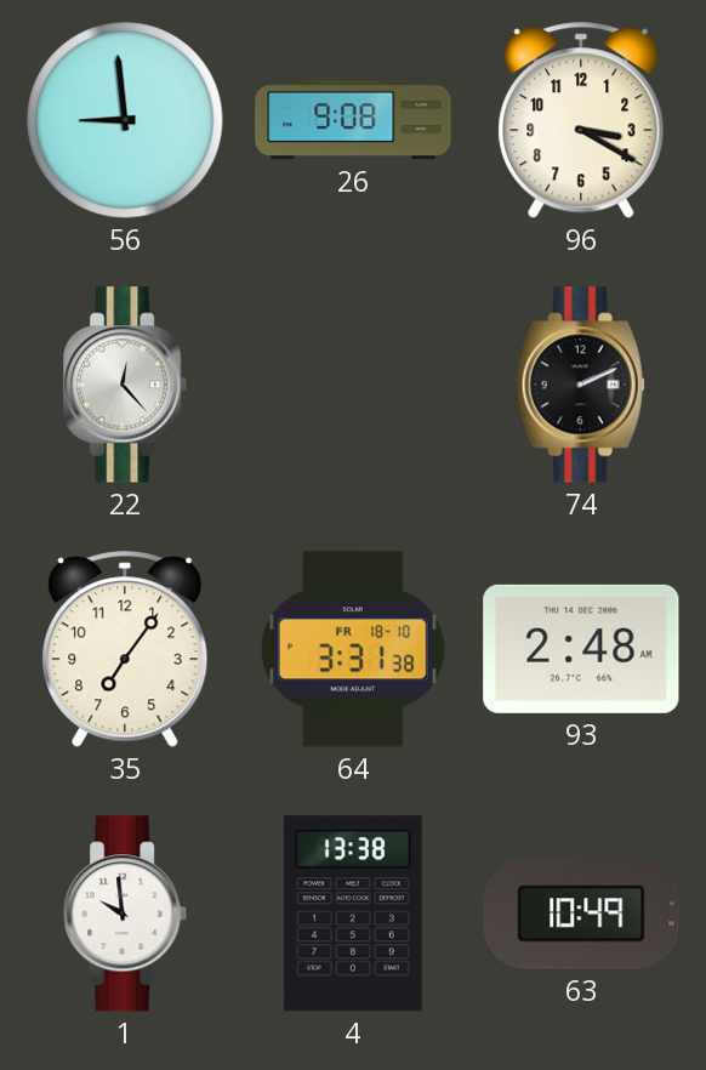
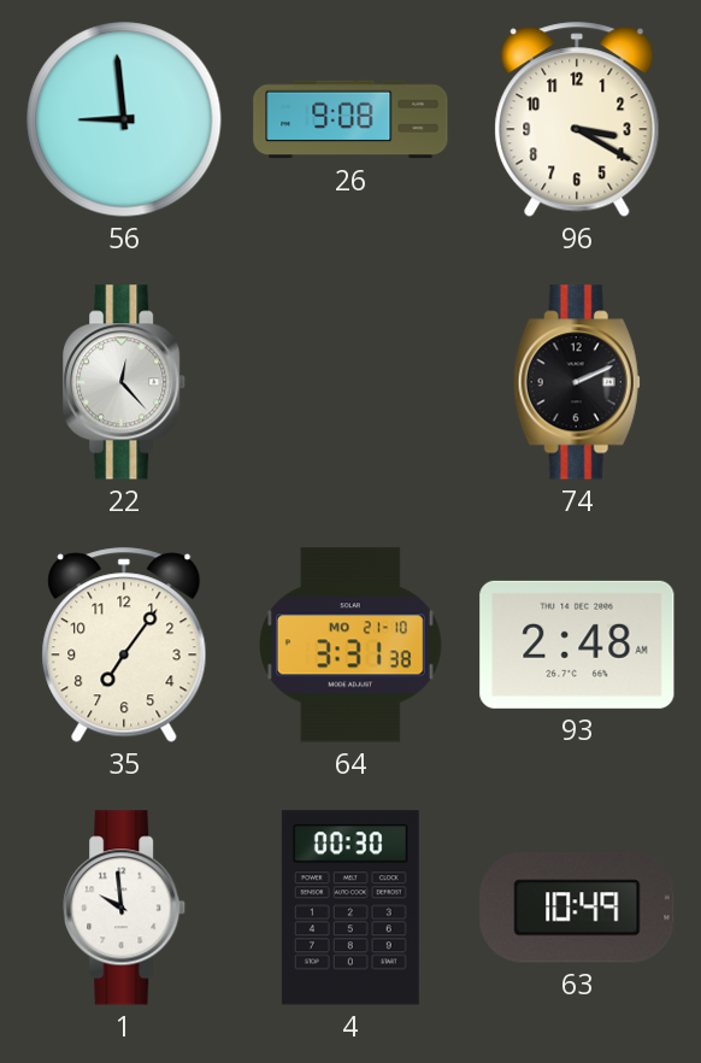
64 date: FR 18-10 -> MO 21-10
4: 13:38 -> 00:30
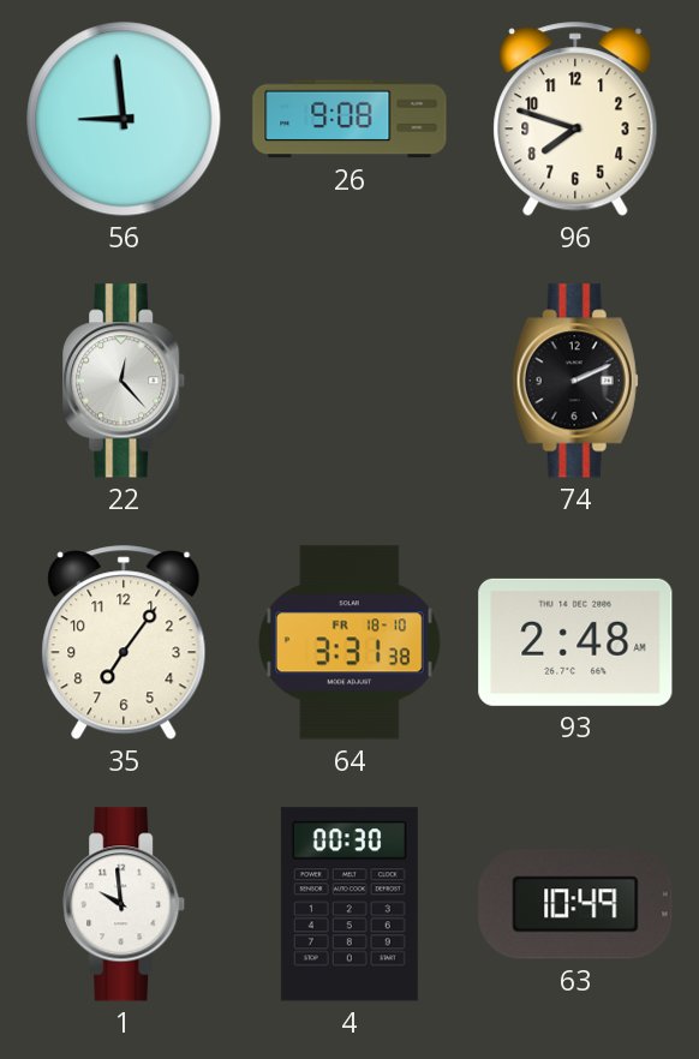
96: 3:20 -> 7:48
64 date: MO 21-10 -> FR 18-10
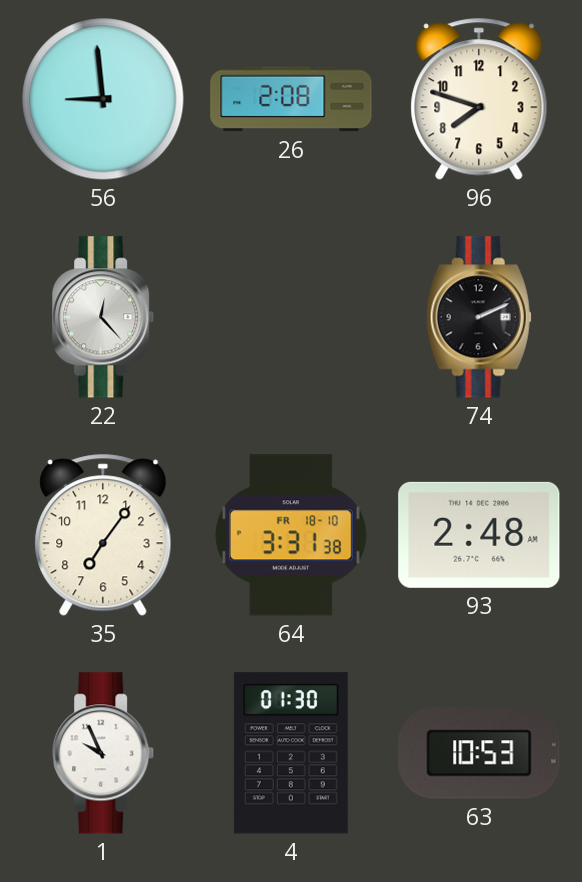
26: 9:08 -> 2:08
1: 9:59 -> 9:56
4: 00:30 -> 01:30
63: 10:49 -> 10:53
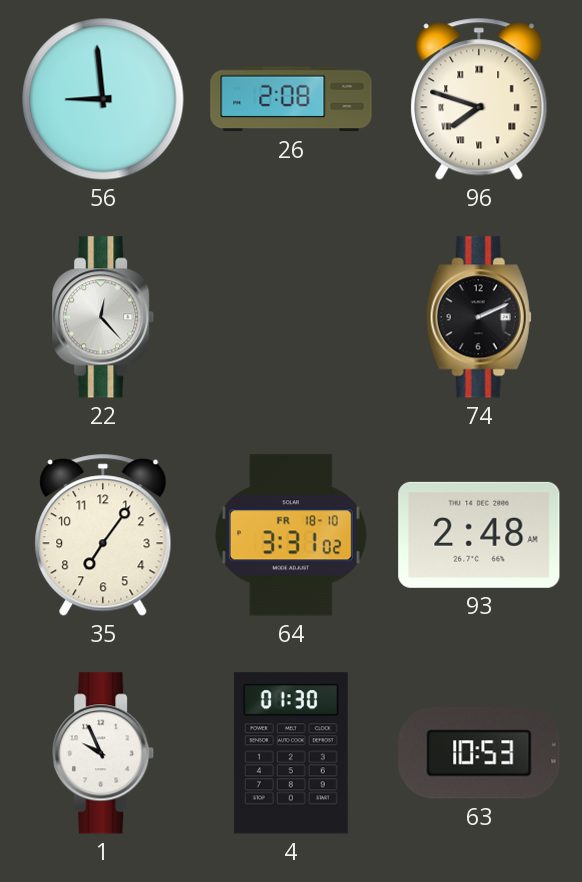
96 numerals: Arabic -> Roman
64: 3:31:38 -> 3:31:02
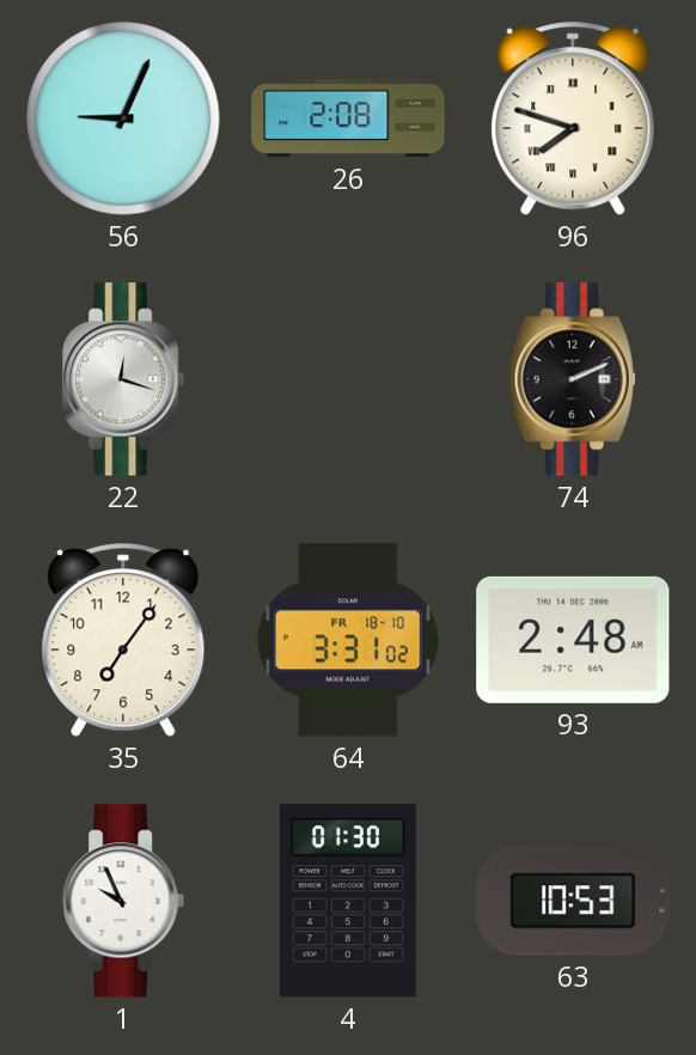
56: 8:59 -> 9:04
22: 12:23 -> 12:18
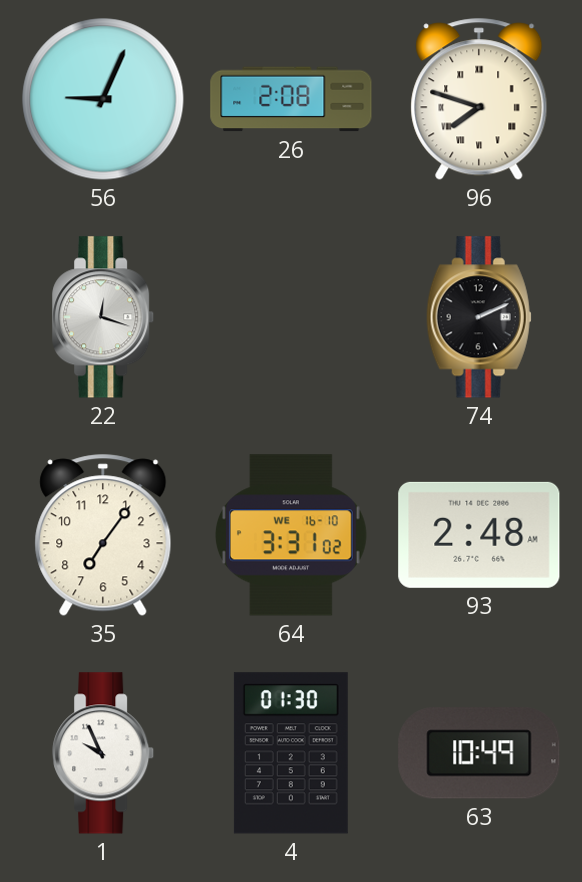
64 date: FR 18-10 -> WE 16-10
63: 10:53 -> 10:49
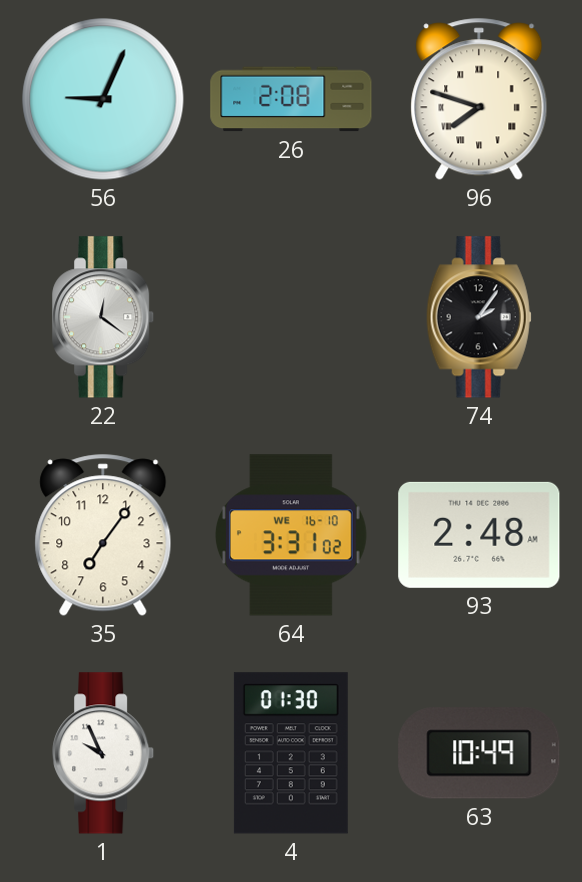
22: 12:18 -> 12:21
74: 2:11 -> 2:06
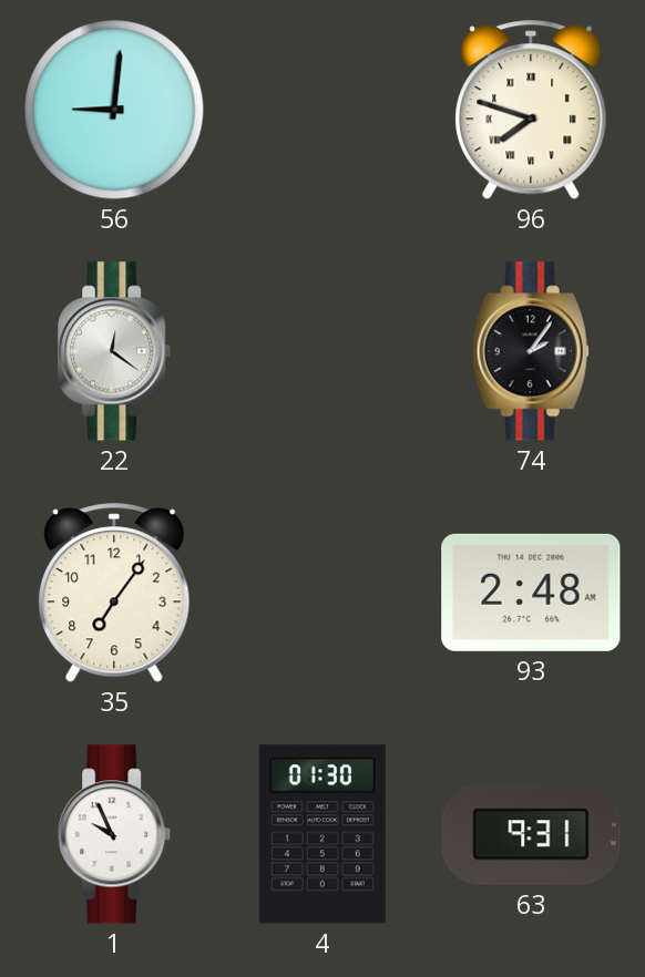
56: 9:04 -> 9:01
26: 2:08 -> none
64: 3:31 -> none
63: 10:49 -> 9:31
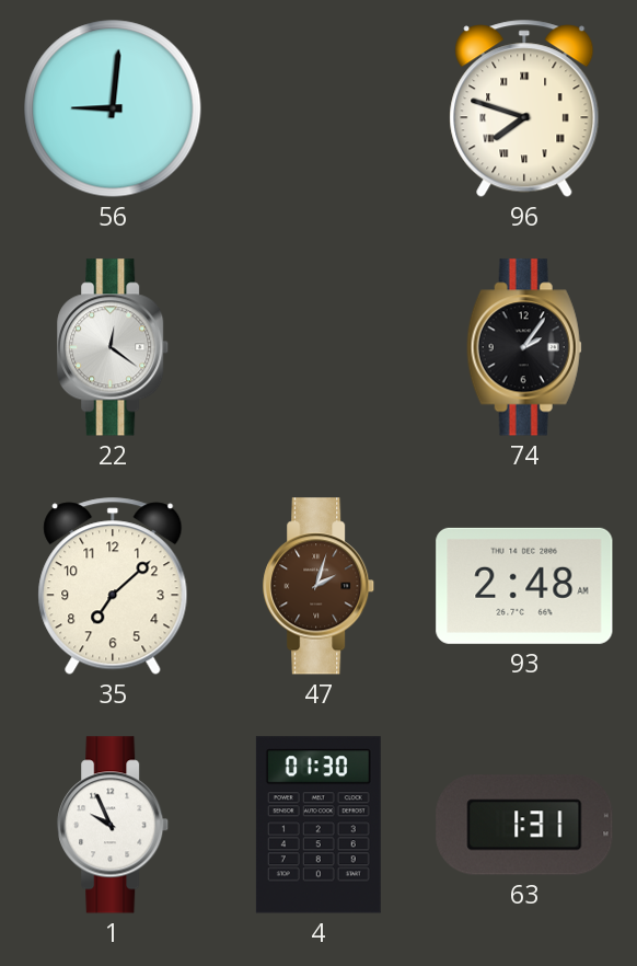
35: 7:06 -> 7:08
47: none -> 2:03
63: 9:31 -> 1:31
